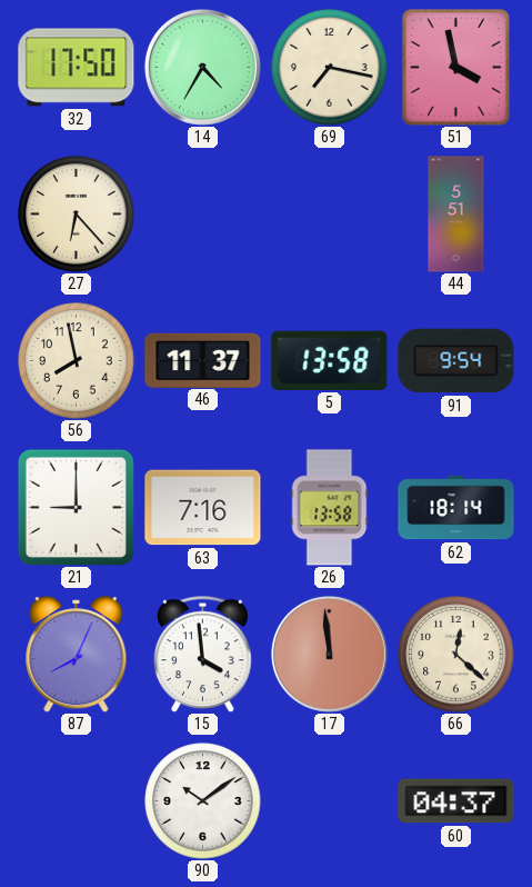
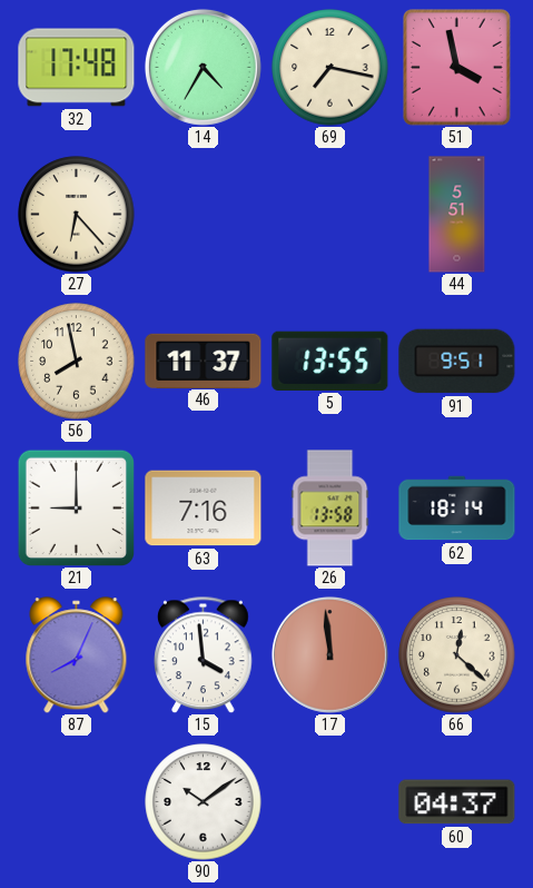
32: 17:50 -> 17:48
5: 13:58 -> 13:55
91: 9:54 -> 9:51
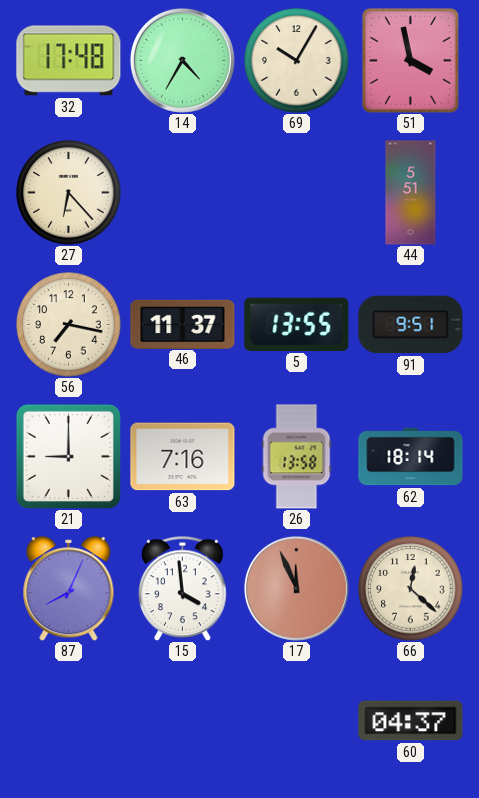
69: 7:17 -> 10:05
56: 7:58 -> 7:17
17: 11:59 -> 11:56
90: 10:09 -> none
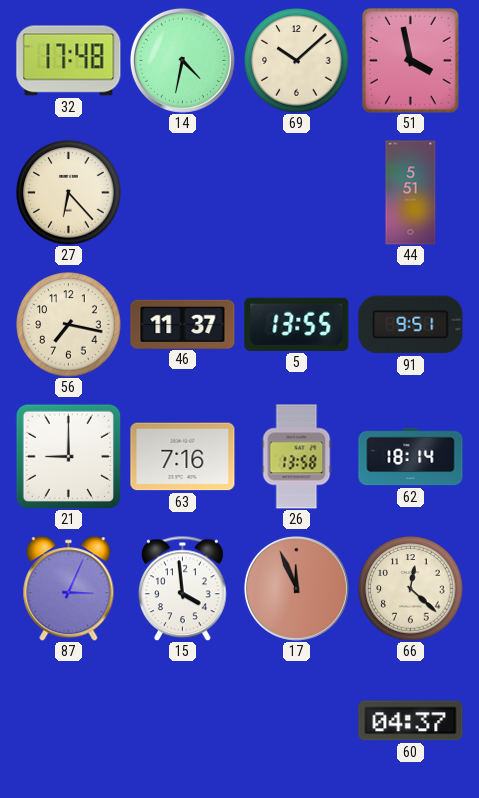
14: 4:35 -> 4:32
69: 10:05 -> 10:08
87: 8:04 -> 3:04
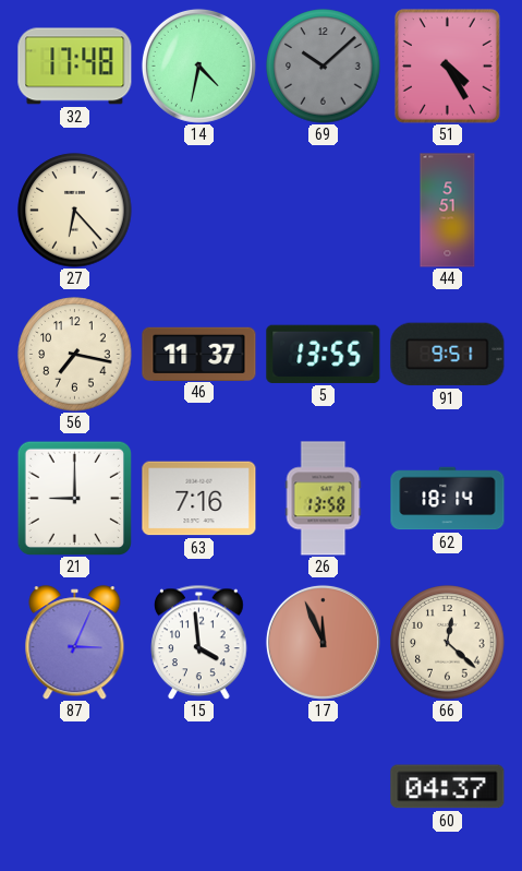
69 dial: cream -> grey
51: 3:58 -> 4:25
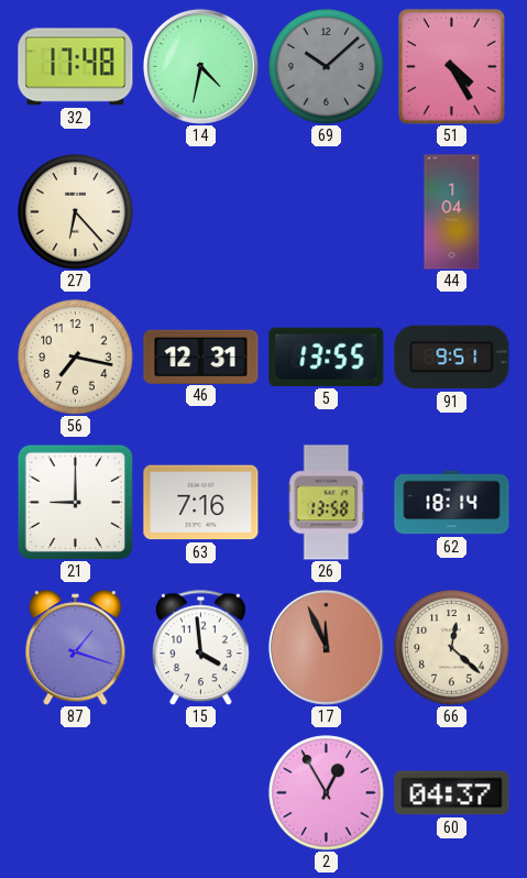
44: 5:51 -> 1:04
46: 11:37 -> 12:31
87: 3:04 -> 1:18
2: none -> 12:55
